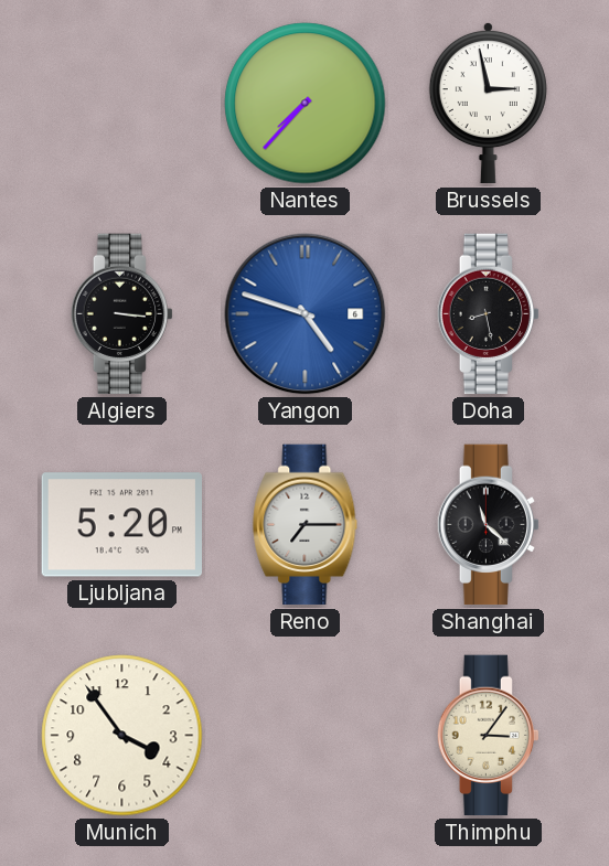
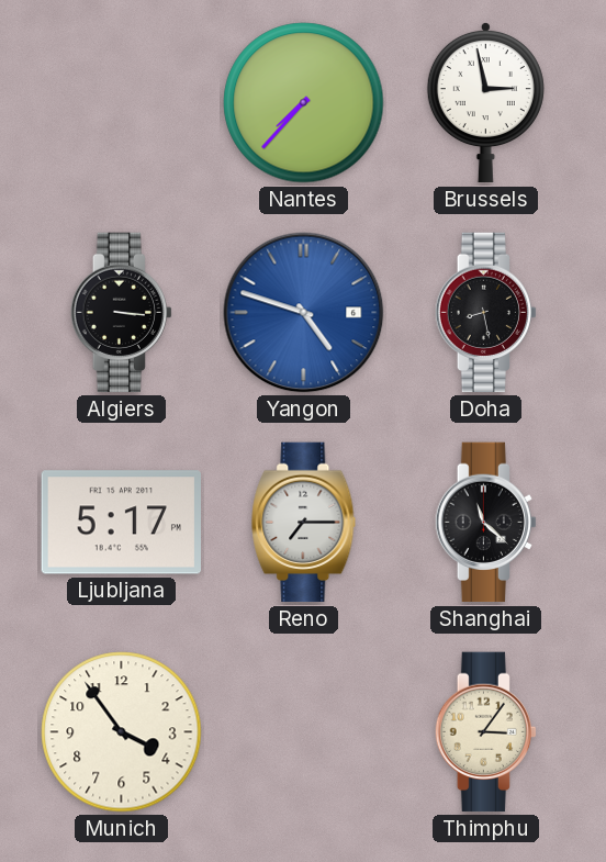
Ljubljana: 5:20 -> 5:17
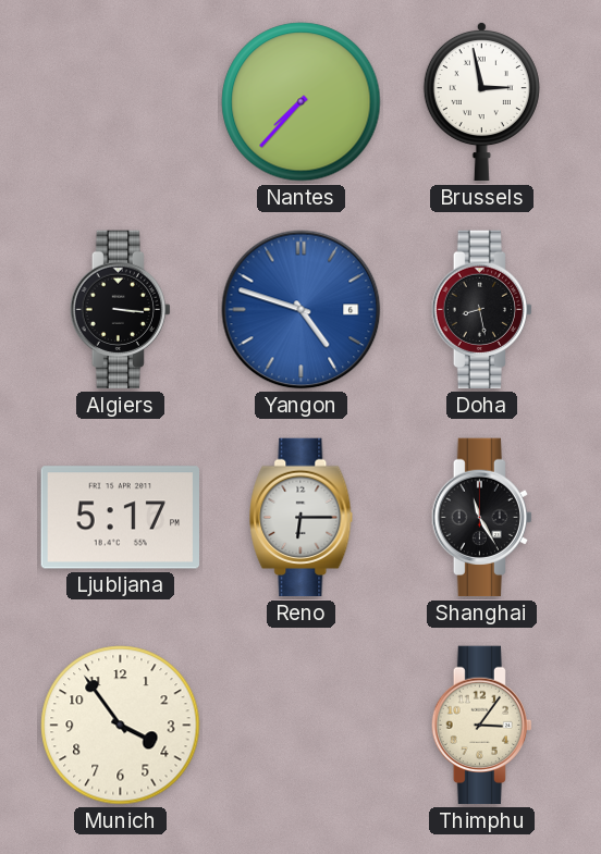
Reno: 7:15 -> 6:15
Shanghai: 11:22 -> 11:25
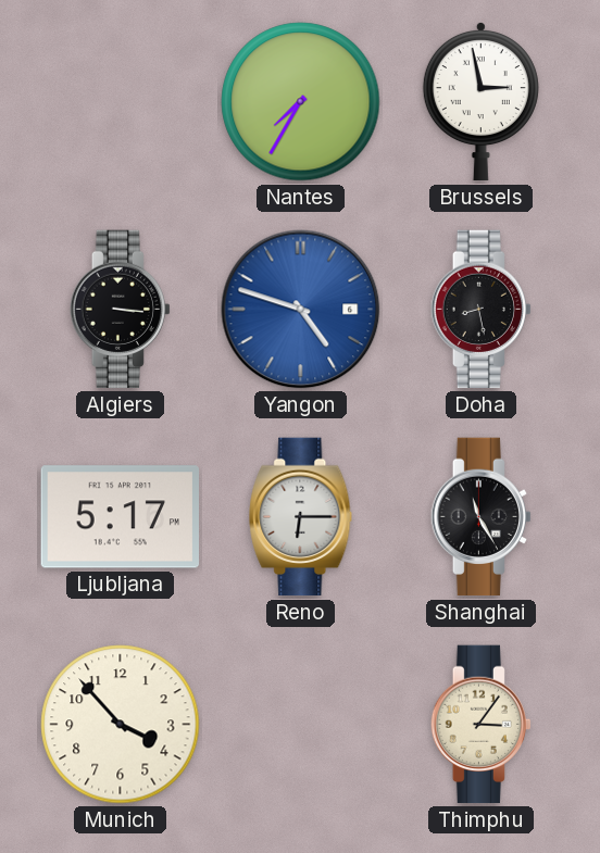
Nantes: 7:37 -> 7:35
Munich: 3:54 -> 3:53
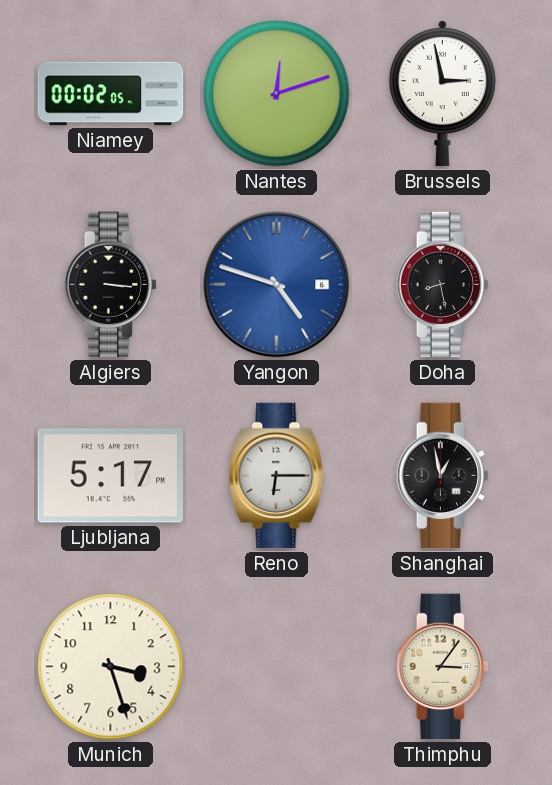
Niamey: none -> 00:02
Nantes: 7:35 -> 12:12
Shanghai: 11:25 -> 12:58
Munich: 3:53 -> 3:27
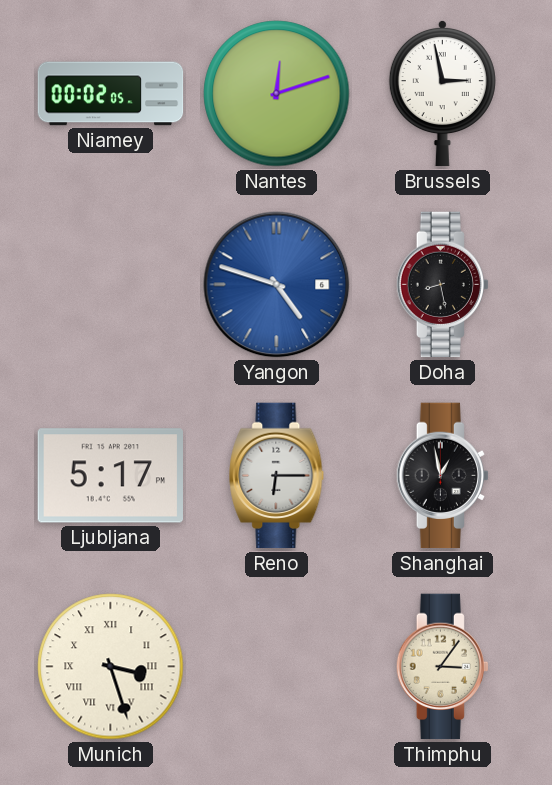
Algiers: 3:16 -> none
Munich numerals: Arabic -> Roman
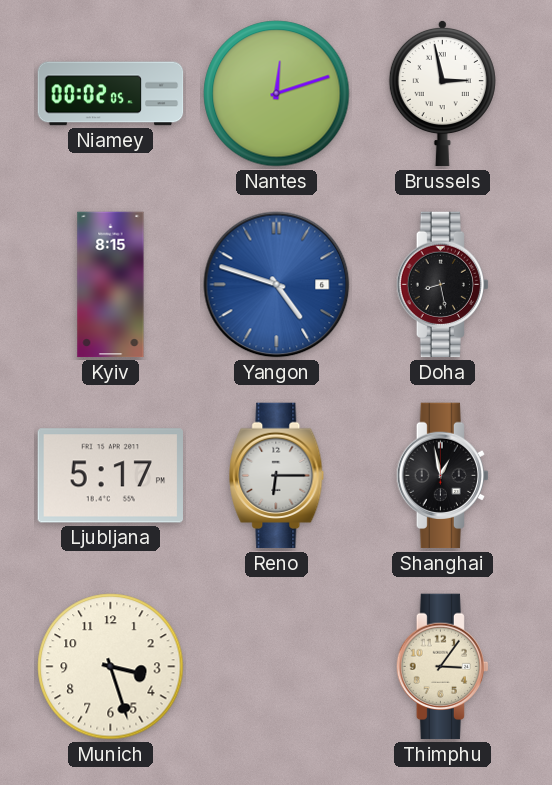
Kyiv: none -> 8:15
Munich numerals: Roman -> Arabic
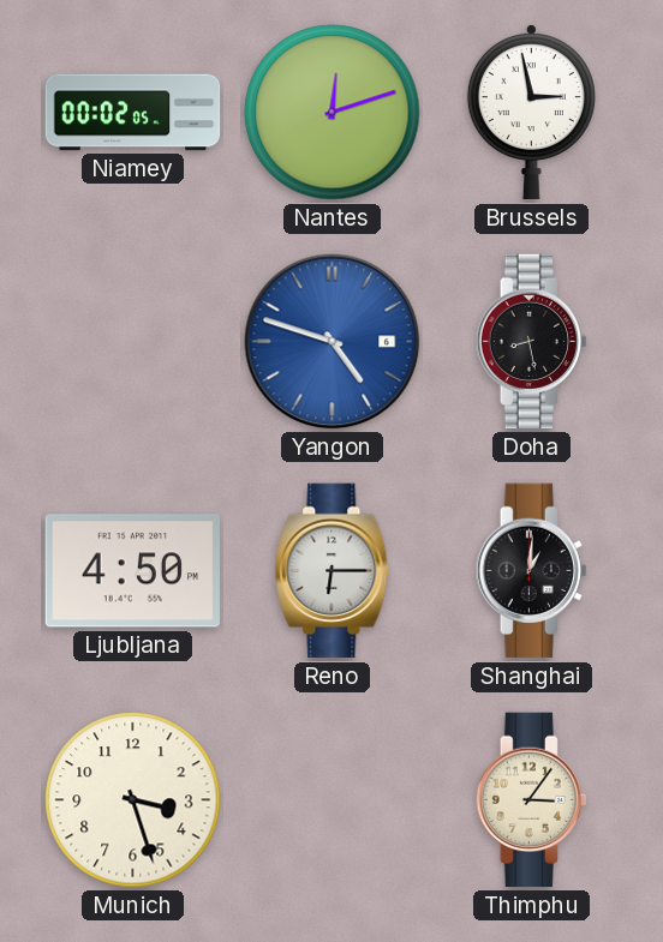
Kyiv: 8:15 -> none
Ljubljana: 5:17 -> 4:50
Shanghai: 12:58 -> 1:01
